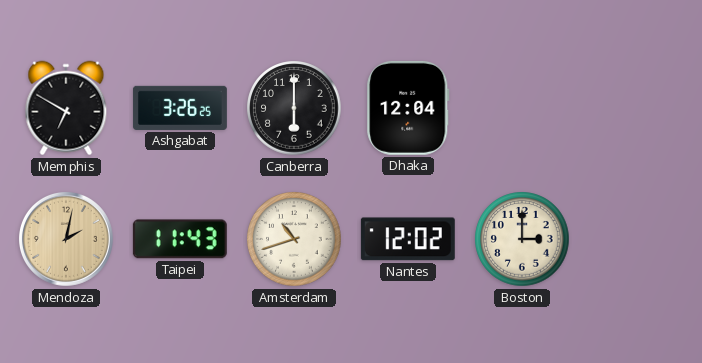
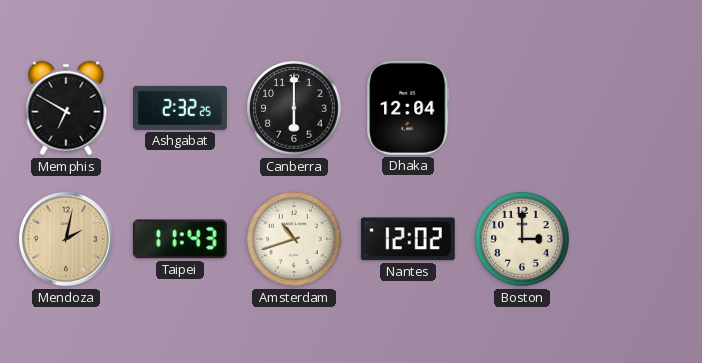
Ashgabat: 3:26 -> 2:32
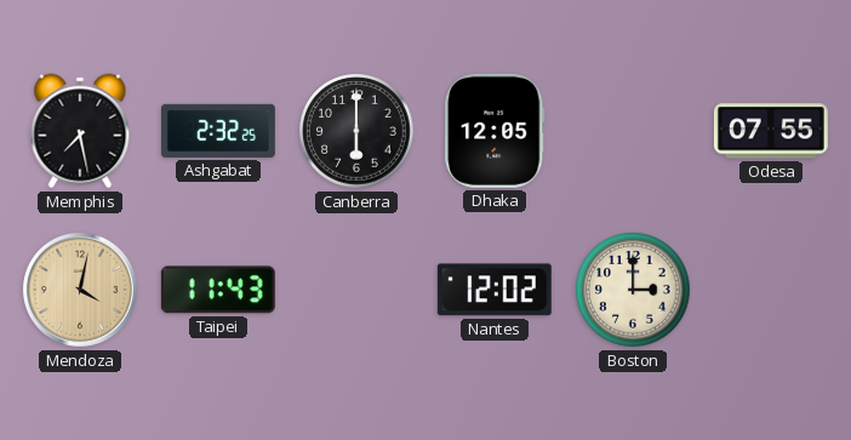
Memphis: 6:50 -> 7:28
Dhaka: 12:04 -> 12:05
Odesa: none -> 07:55
Mendoza: 2:02 -> 4:02
Amsterdam: 10:42 -> none
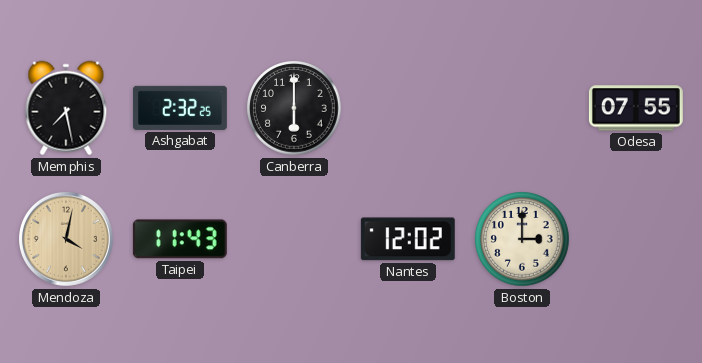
Dhaka: 12:05 -> none
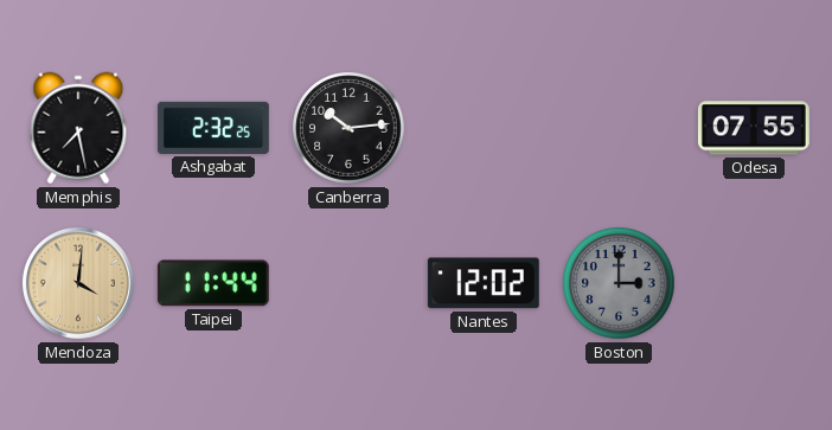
Canberra: 6:00 -> 10:14
Mendoza: 4:02 -> 4:01
Taipei: 11:43 -> 11:44
Boston dial: cream -> grey
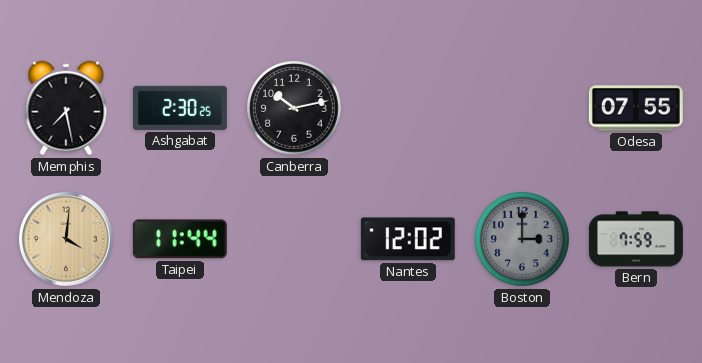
Ashgabat: 2:32 -> 2:30
Canberra: 10:14 -> 10:13
Bern: none -> 7:59
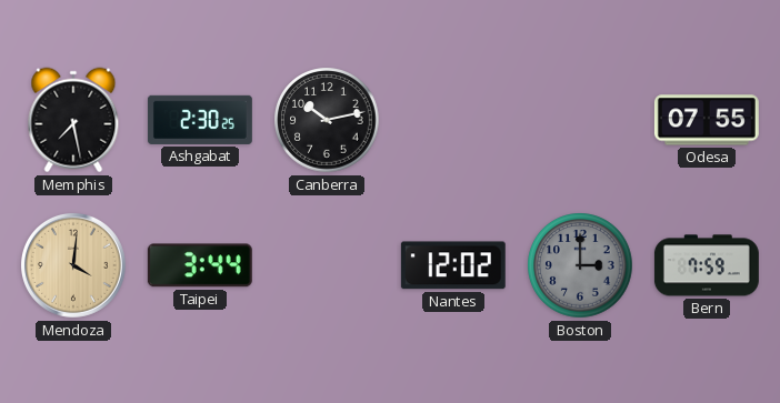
Taipei: 11:44 -> 3:44
